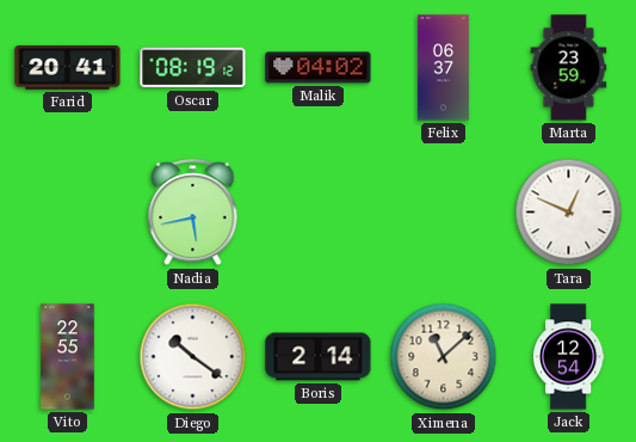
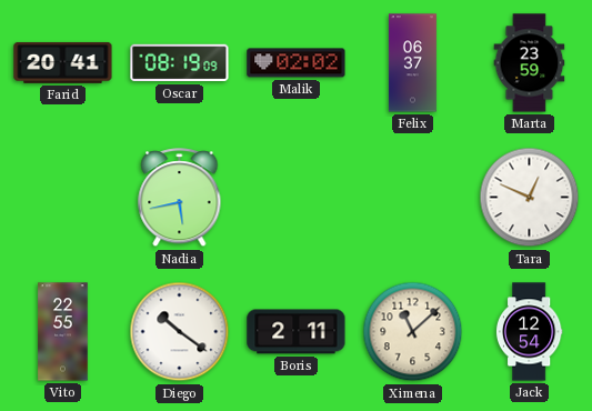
Oscar: 08:19:12 -> 08:19:09
Malik: 04:02 -> 02:02
Boris: 2:14 -> 2:11
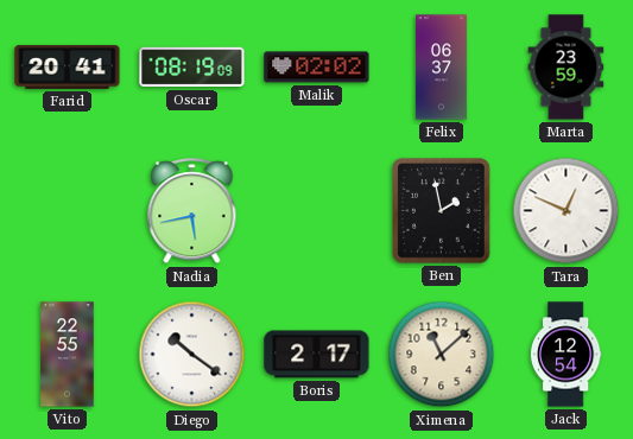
Ben: none -> 1:58
Boris: 2:11 -> 2:17
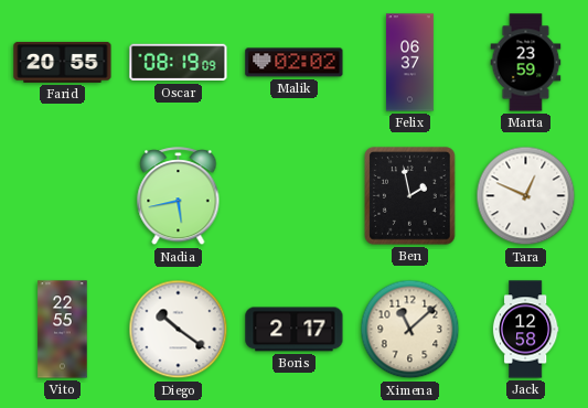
Farid: 20:41 -> 20:55
Jack: 12:54 -> 12:58
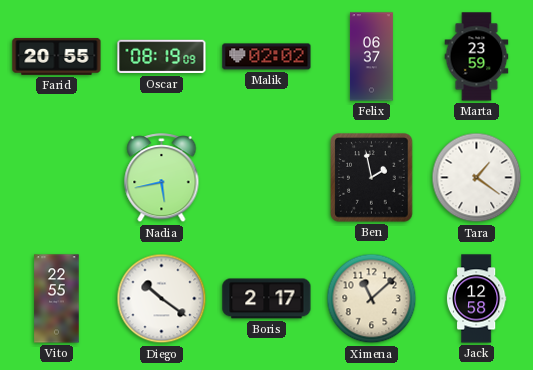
Tara: 12:49 -> 1:21
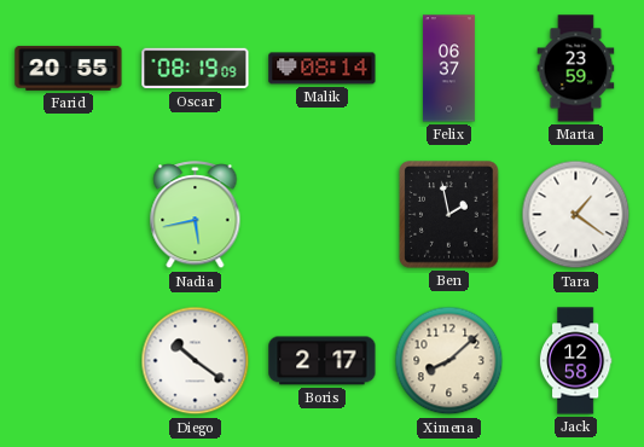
Malik: 02:02 -> 08:14
Vito: 22:55 -> none
Ximena: 11:08 -> 8:08
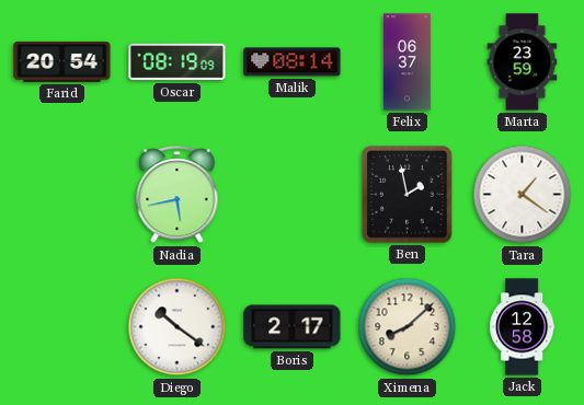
Farid: 20:55 -> 20:54
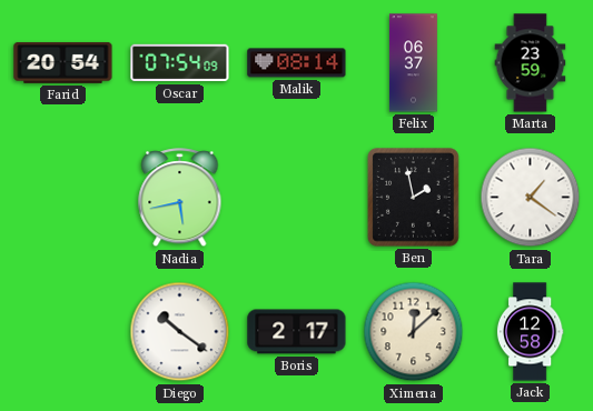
Oscar: 08:19 -> 07:54
Ximena: 8:08 -> 12:08
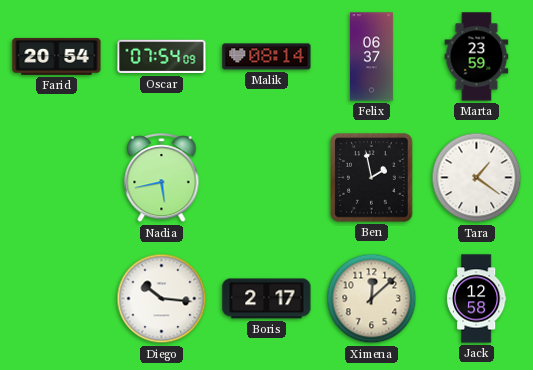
Diego: 10:21 -> 10:16
